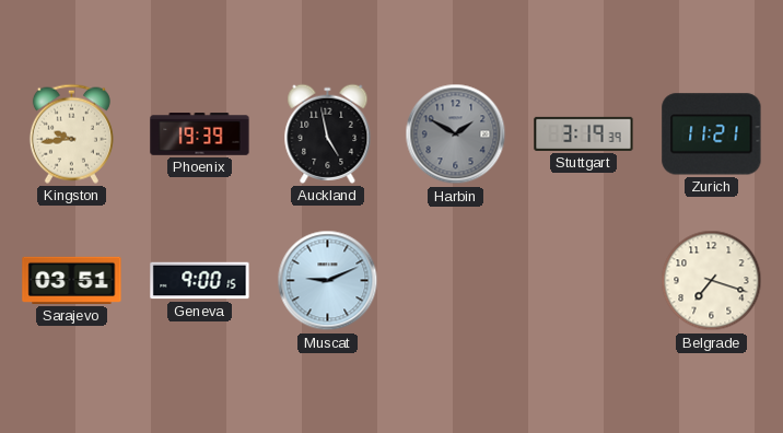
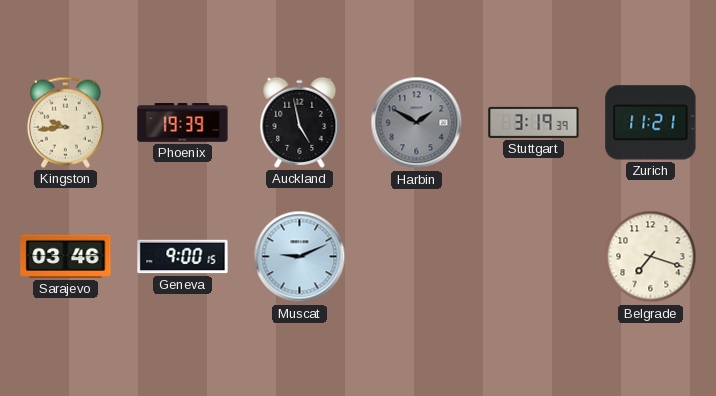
Sarajevo: 03:51 -> 03:46
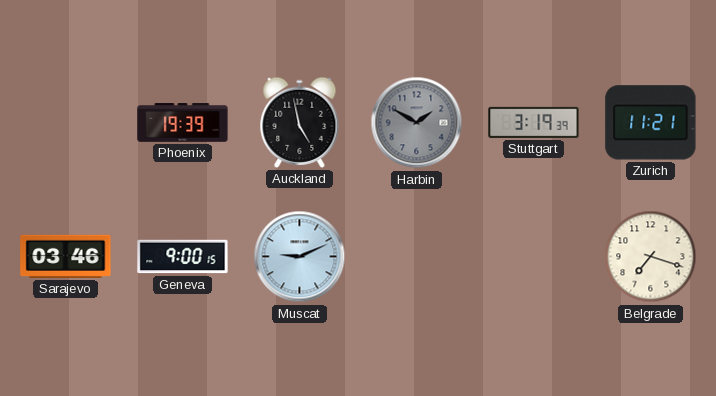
Kingston: 9:44 -> none
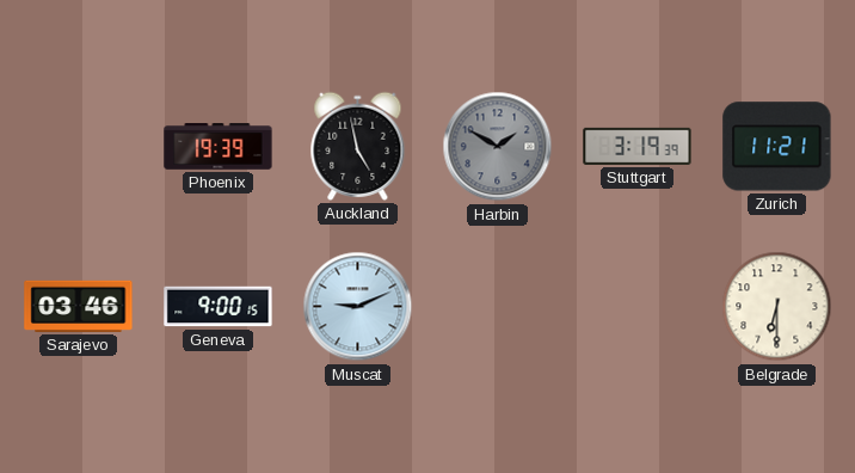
Belgrade: 7:18 -> 6:30
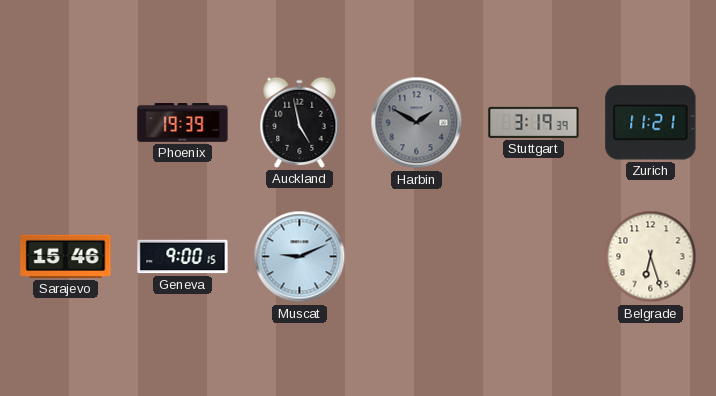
Sarajevo: 03:46 -> 15:46
Belgrade: 6:30 -> 6:27
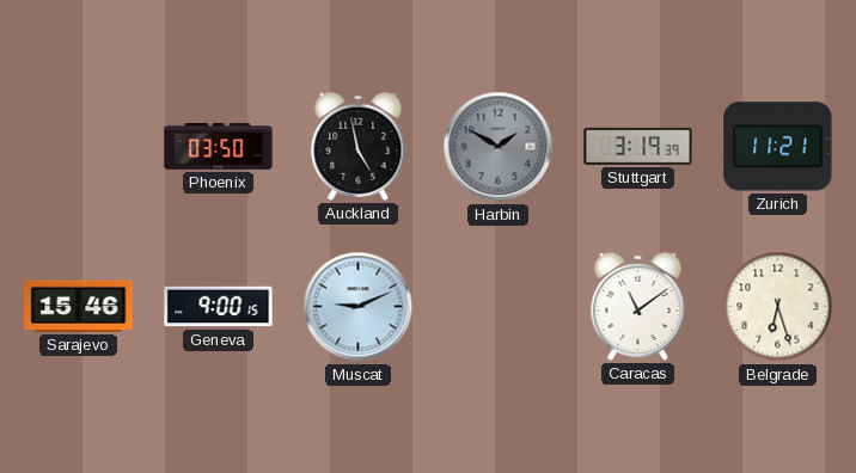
Phoenix: 19:39 -> 03:50
Caracas: none -> 11:09
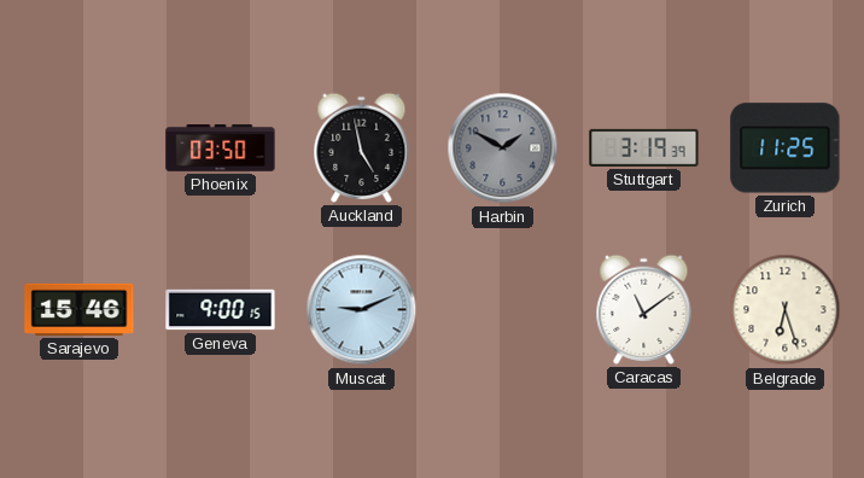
Zurich: 11:21 -> 11:25
